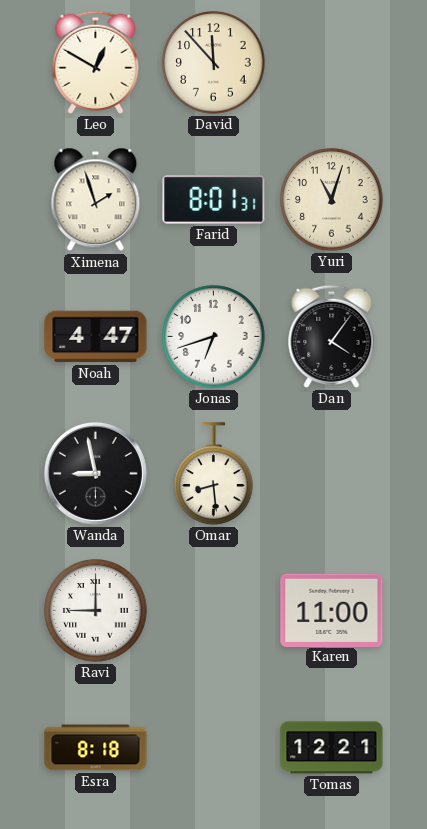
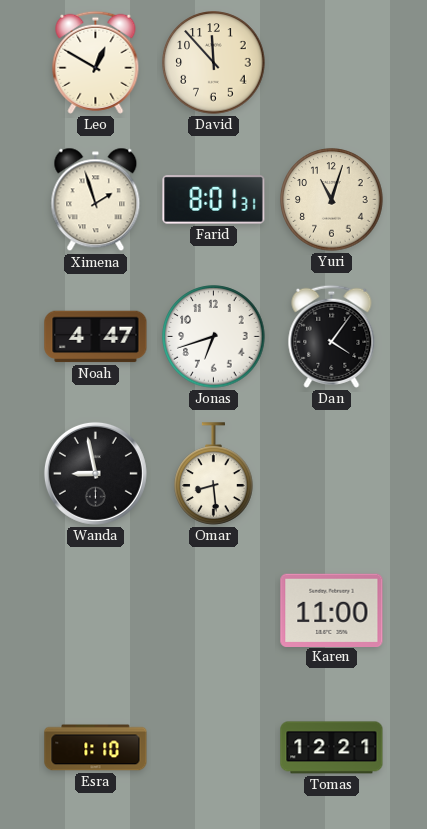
Ravi: 9:00 -> none
Esra: 8:18 -> 1:10
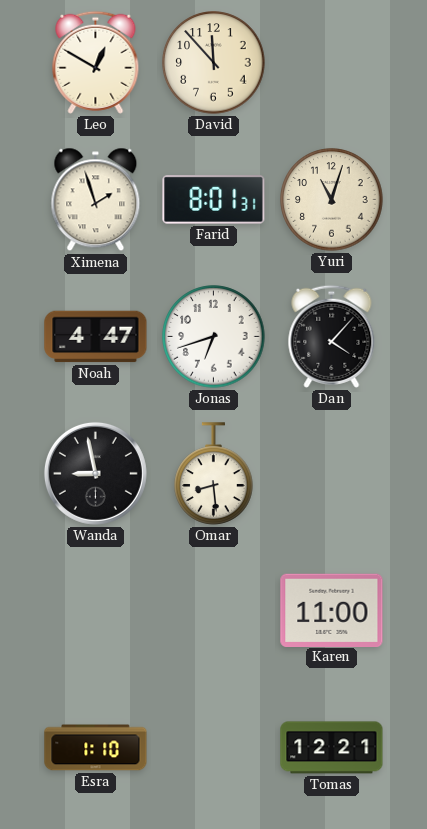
Dan: 4:06 -> 4:07
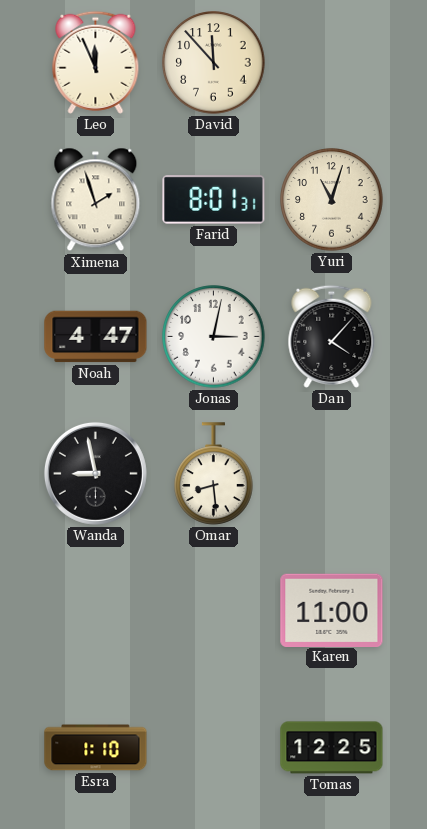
Leo: 12:50 -> 11:56
Jonas: 6:42 -> 3:02
Tomas: 12:21 -> 12:25
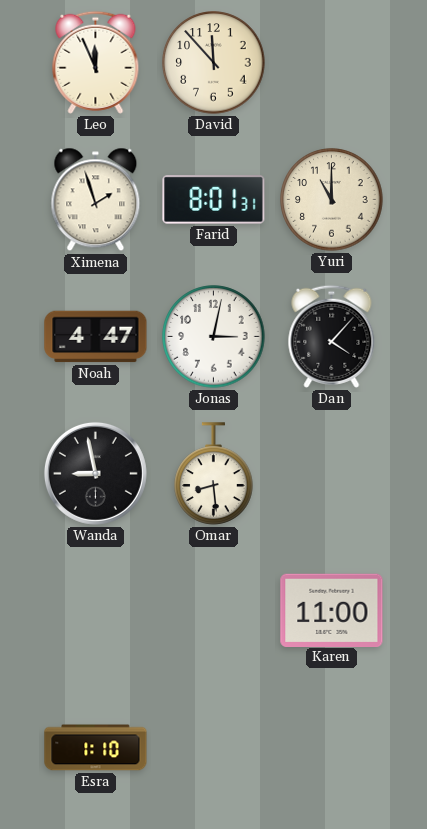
Yuri: 11:03 -> 11:00
Tomas: 12:25 -> none
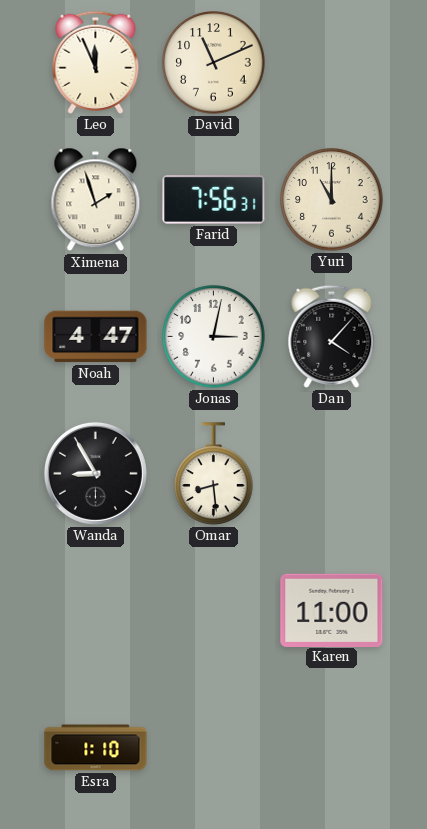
David: 11:53 -> 11:11
Farid: 8:01 -> 7:56
Wanda: 8:58 -> 8:55
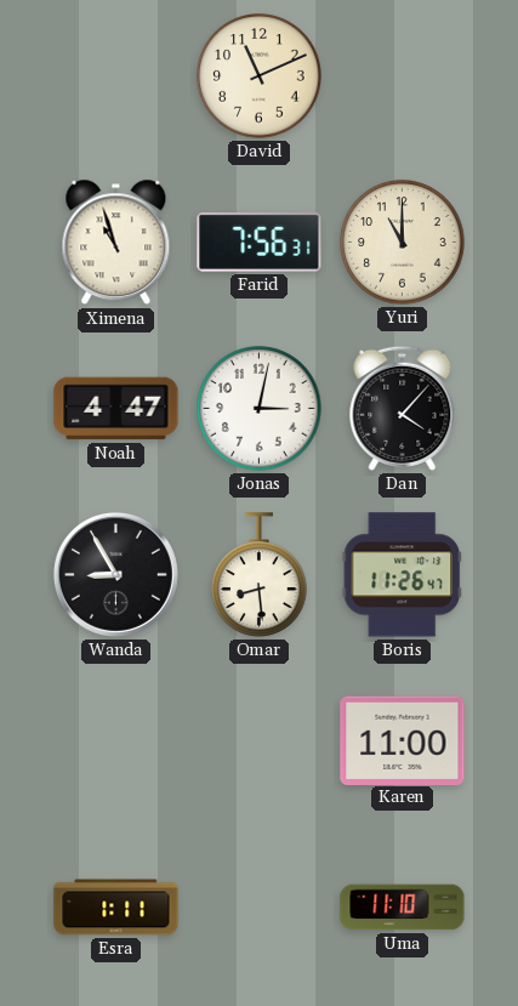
Leo: 11:56 -> none
Ximena: 1:57 -> 10:57
Boris: none -> 11:26
Esra: 1:10 -> 1:11
Uma: none -> 11:10
